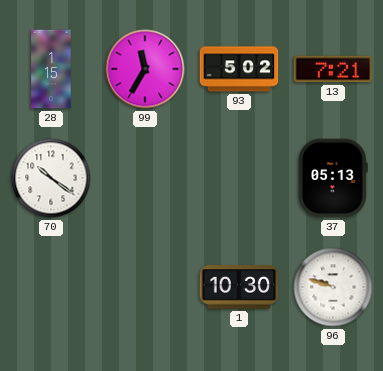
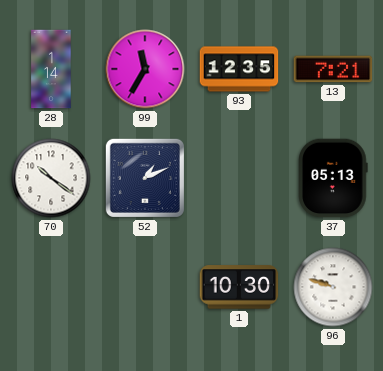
28: 1:15 -> 1:14
93: 5:02 -> 12:35
52: none -> 1:11
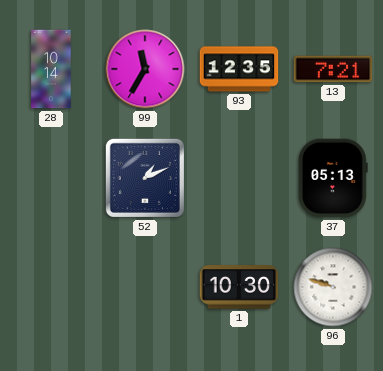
28: 1:14 -> 10:14
70: 10:21 -> none
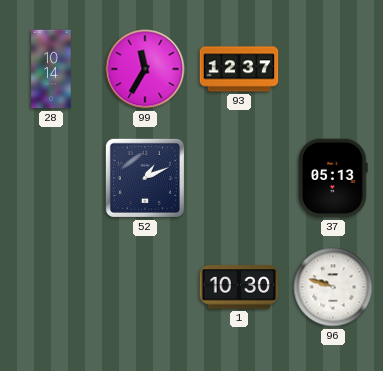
93: 12:35 -> 12:37
13: 7:21 -> none
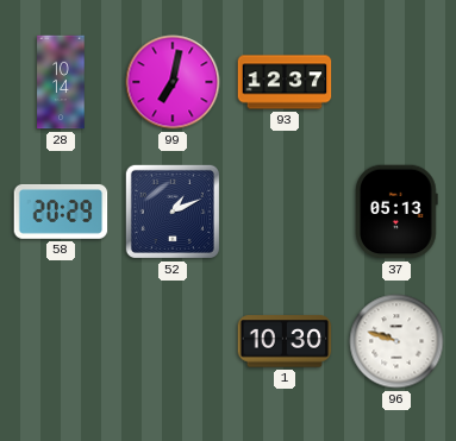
99: 11:35 -> 7:02
58: none -> 20:29
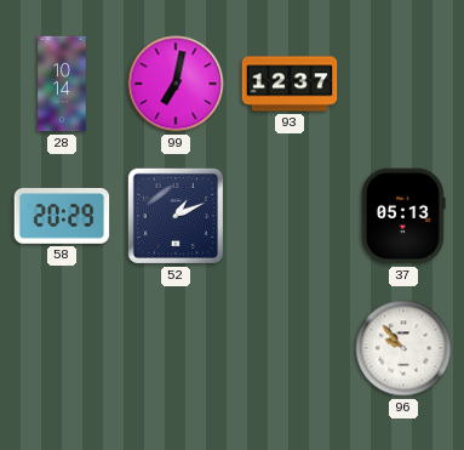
1: 10:30 -> none
96: 9:48 -> 9:53
